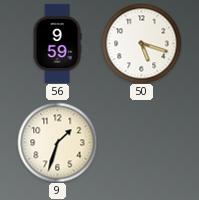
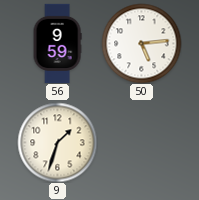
50: 5:18 -> 5:14
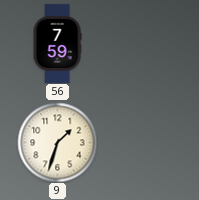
56: 9:59 -> 7:59
50: 5:14 -> none
